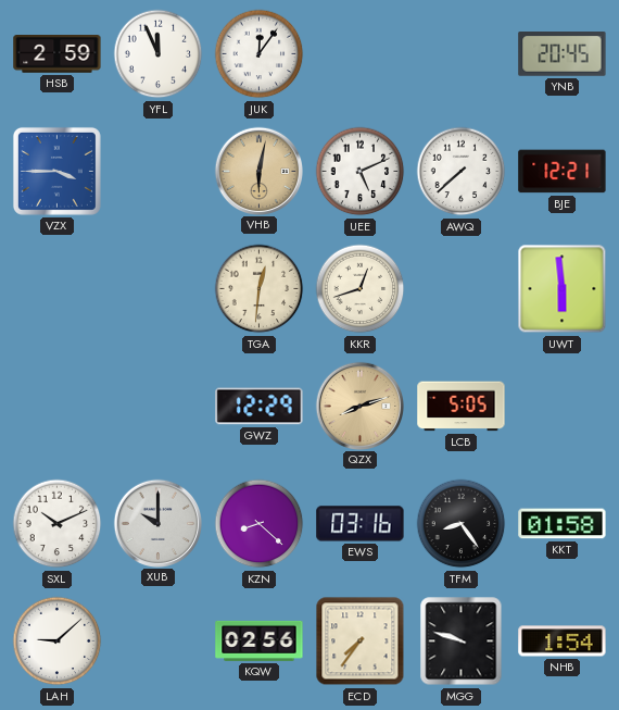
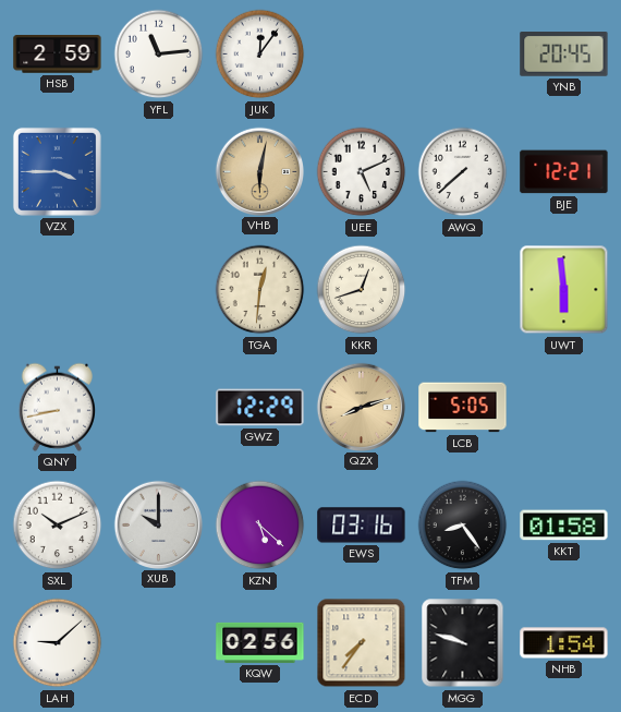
YFL: 11:56 -> 11:14
QNY: none -> 8:43
KZN: 8:22 -> 5:22
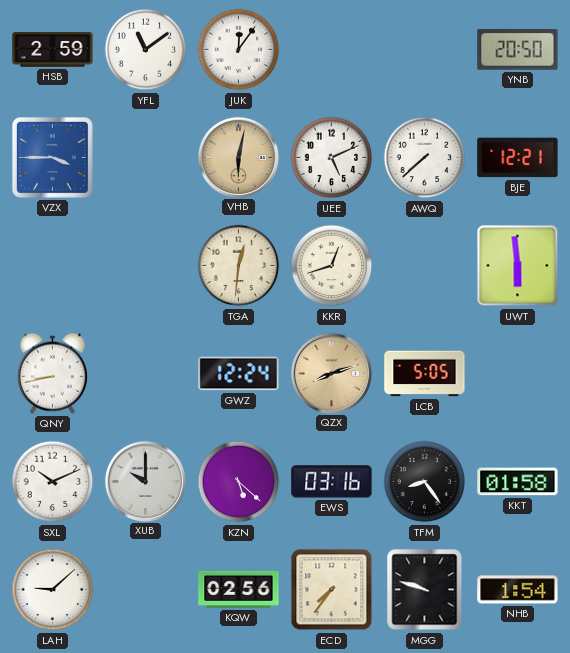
YFL: 11:14 -> 11:09
YNB: 20:45 -> 20:50
GWZ: 12:29 -> 12:24
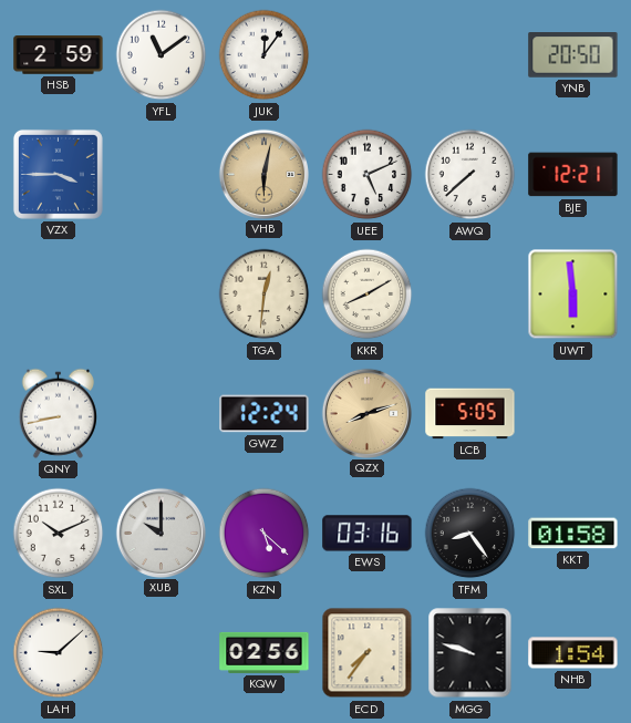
KKR: 12:42 -> 8:10
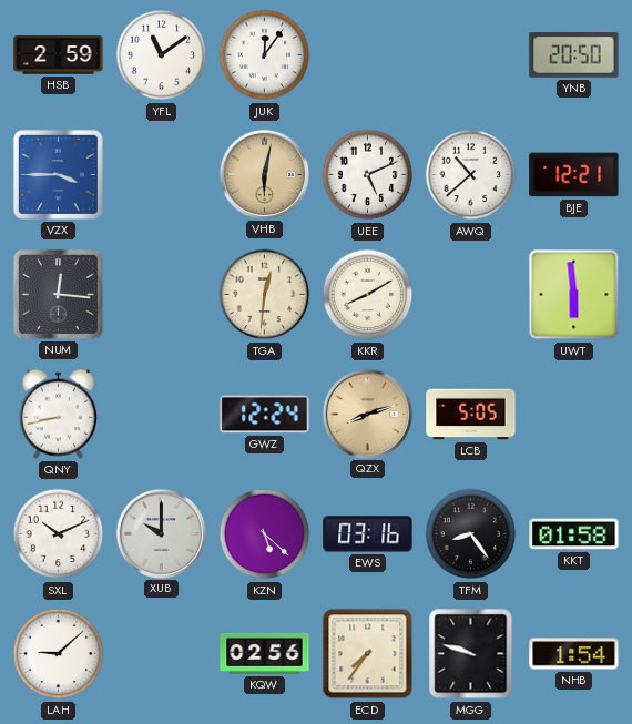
AWQ: 7:38 -> 10:38
NUM: none -> 12:16
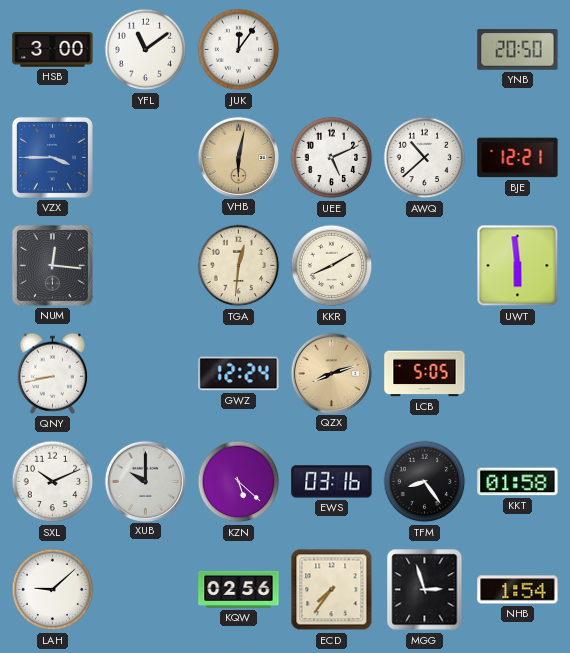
HSB: 2:59 -> 3:00
MGG: 9:48 -> 2:57
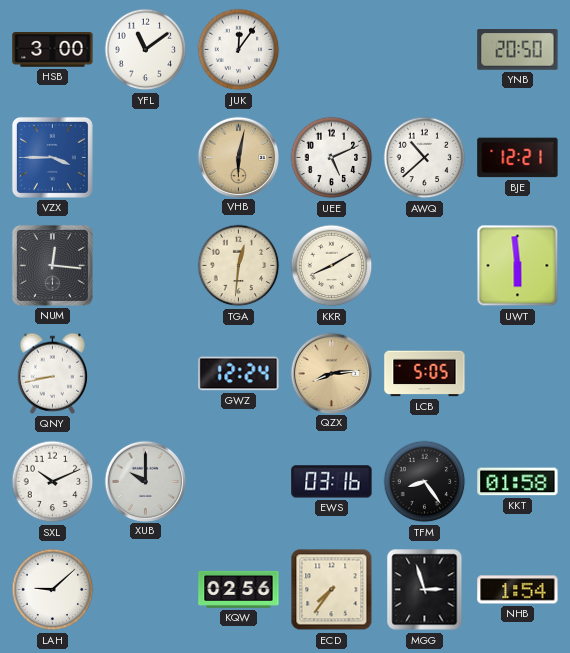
QZX: 8:12 -> 8:14
KZN: 5:22 -> none
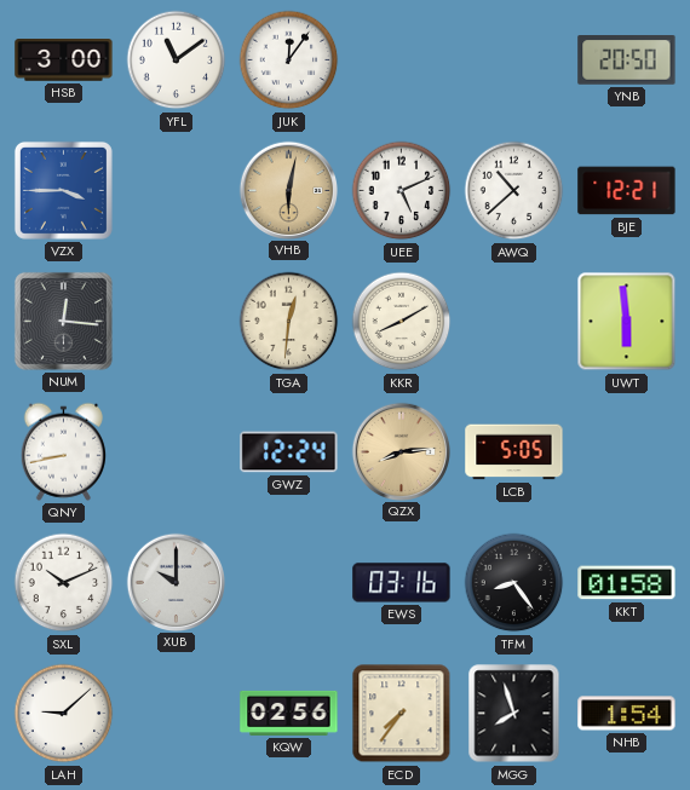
MGG: 2:57 -> 7:57
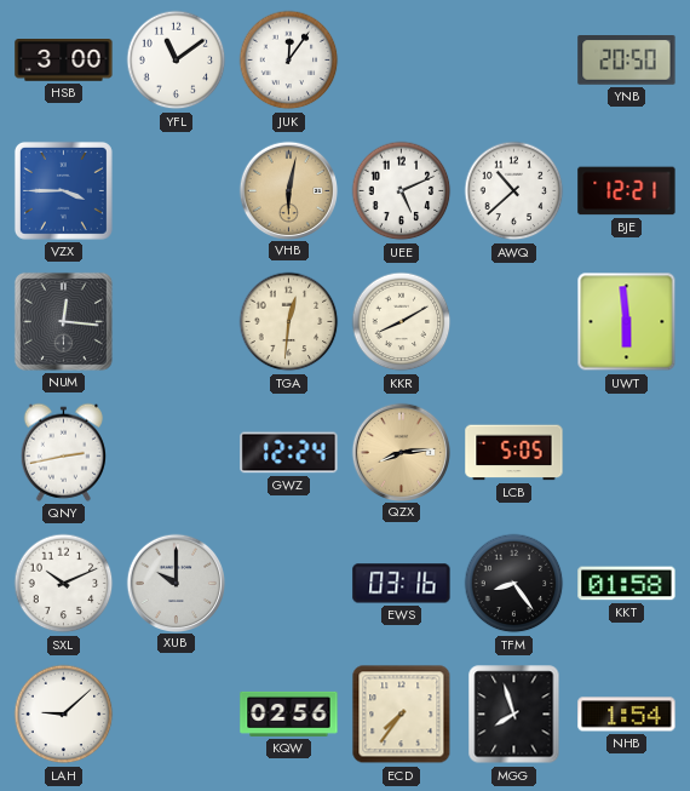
QNY: 8:43 -> 2:43
